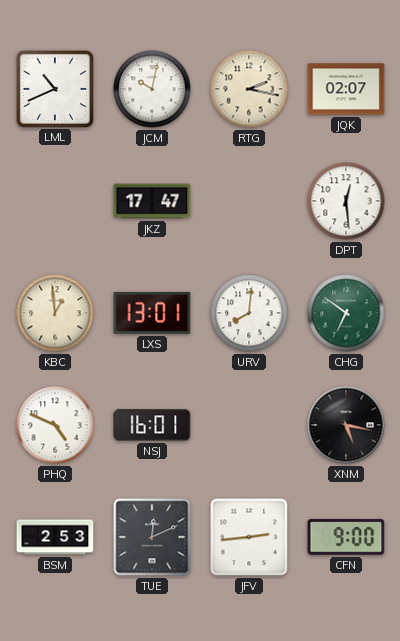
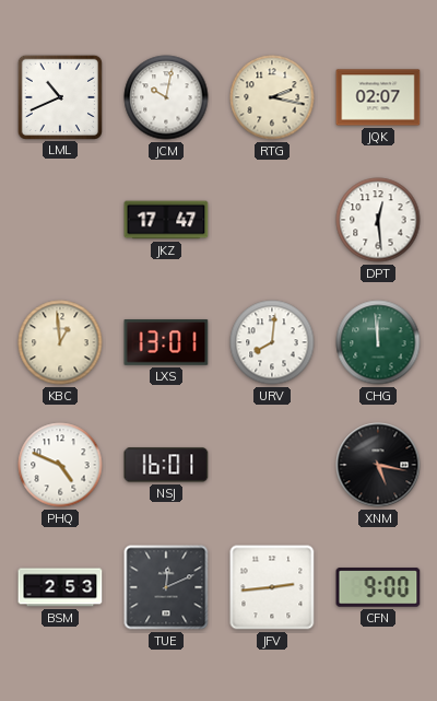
CHG: 6:51 -> 11:59
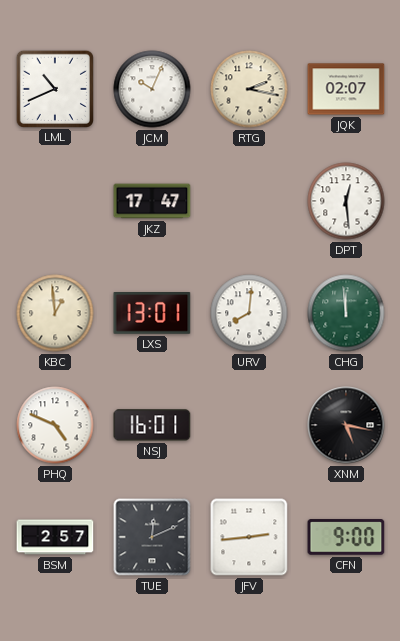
JCM: 10:02 -> 10:04
BSM: 2:53 -> 2:57
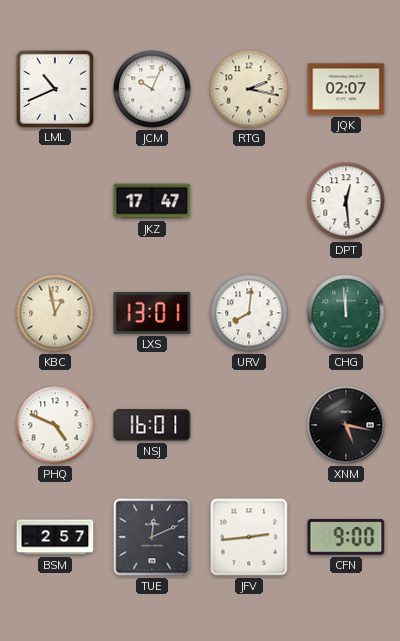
KBC: 12:59 -> 12:58
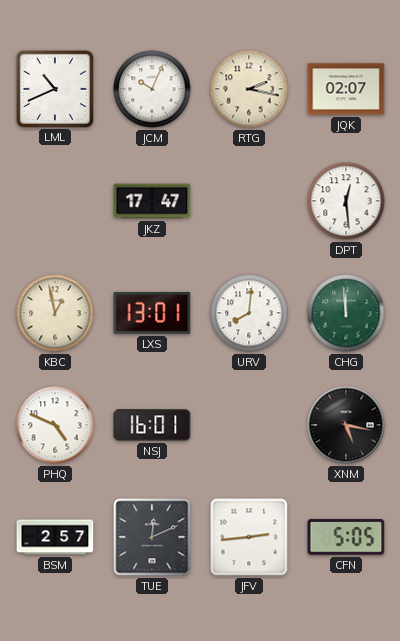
CFN: 9:00 -> 5:05
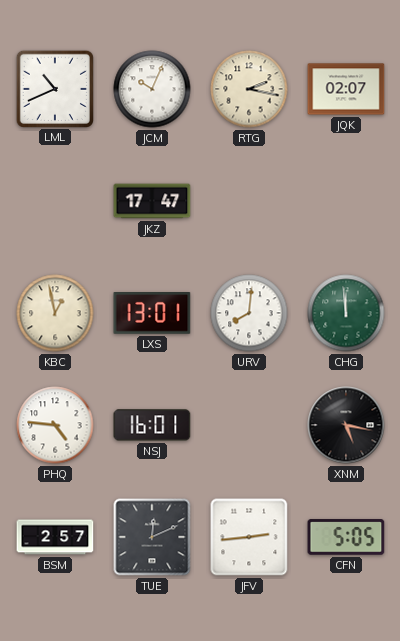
DPT: 12:29 -> none
PHQ: 4:49 -> 4:46
